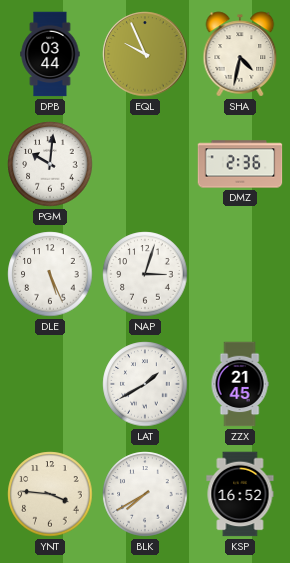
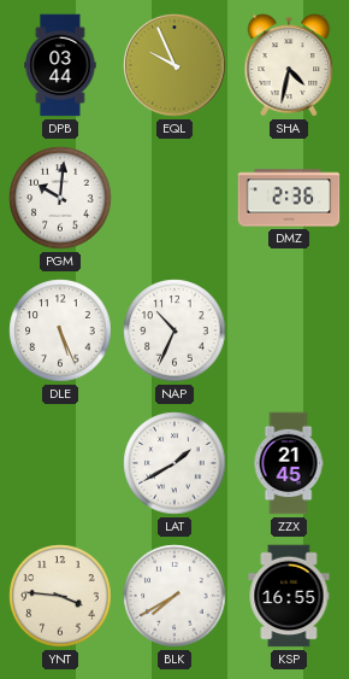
NAP: 3:03 -> 10:34
KSP: 16:52 -> 16:55
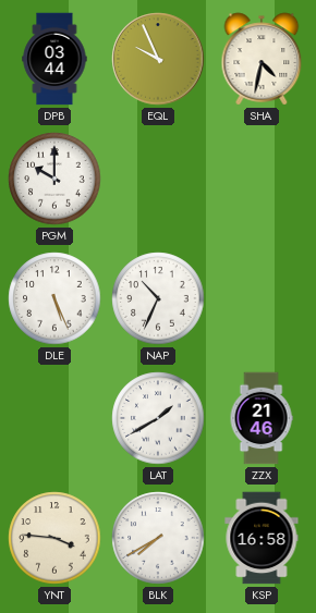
PGM: 10:01 -> 10:00
DMZ: 2:36 -> none
ZZX: 21:45 -> 21:46
KSP: 16:55 -> 16:58
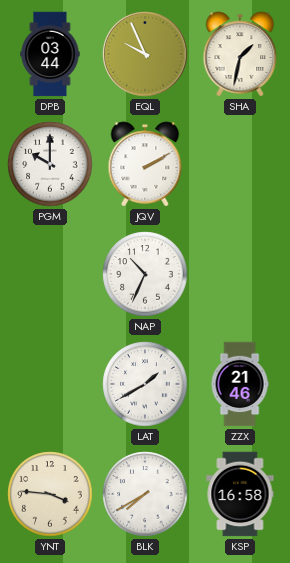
SHA: 4:32 -> 1:32
JQV: none -> 2:10
DLE: 5:26 -> none
